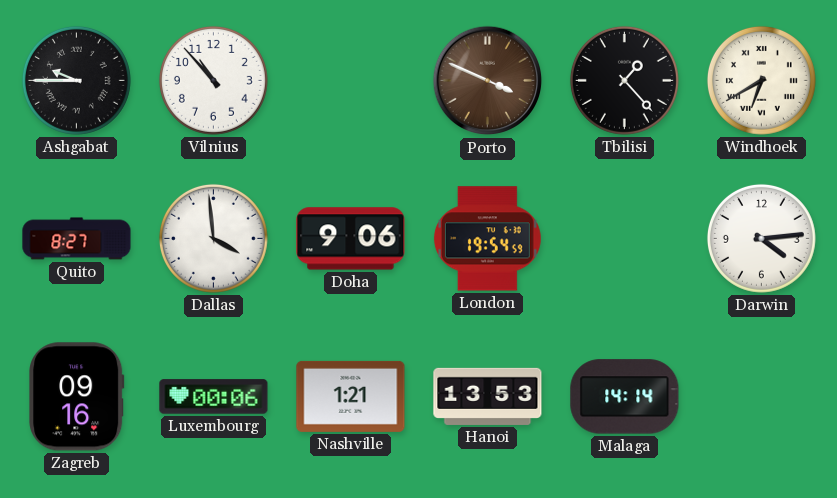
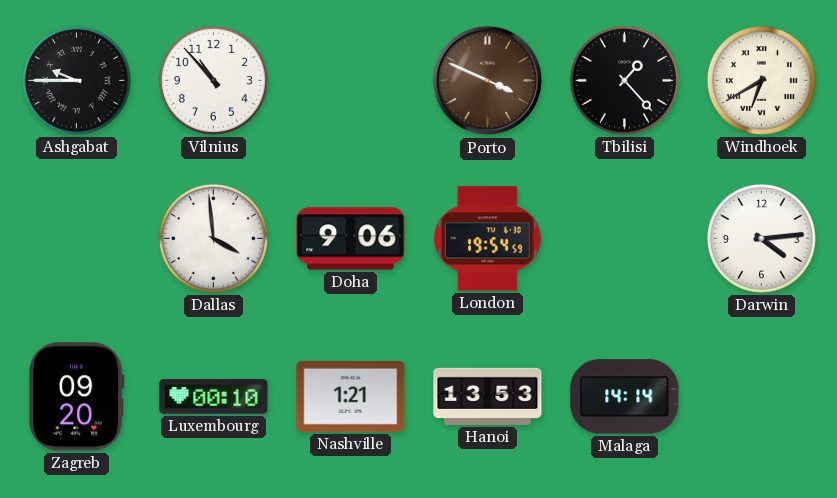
Quito: 8:27 -> none
Zagreb: 09:16 -> 09:20
Luxembourg: 00:06 -> 00:10
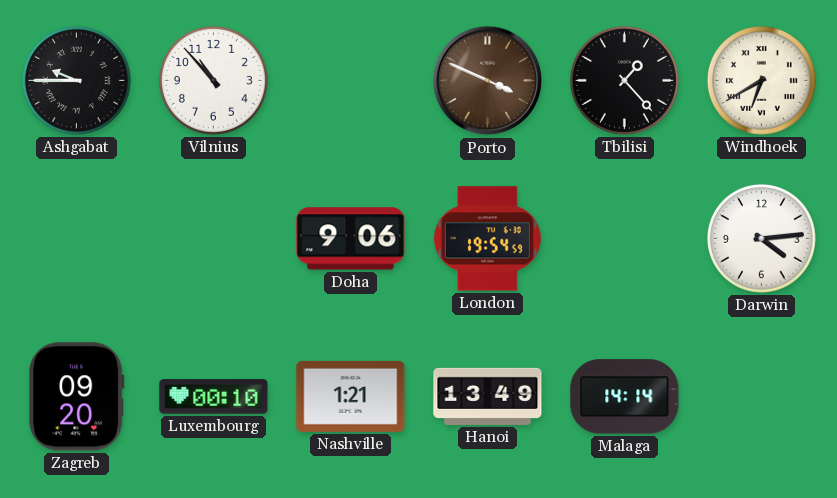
Dallas: 3:59 -> none
Hanoi: 13:53 -> 13:49
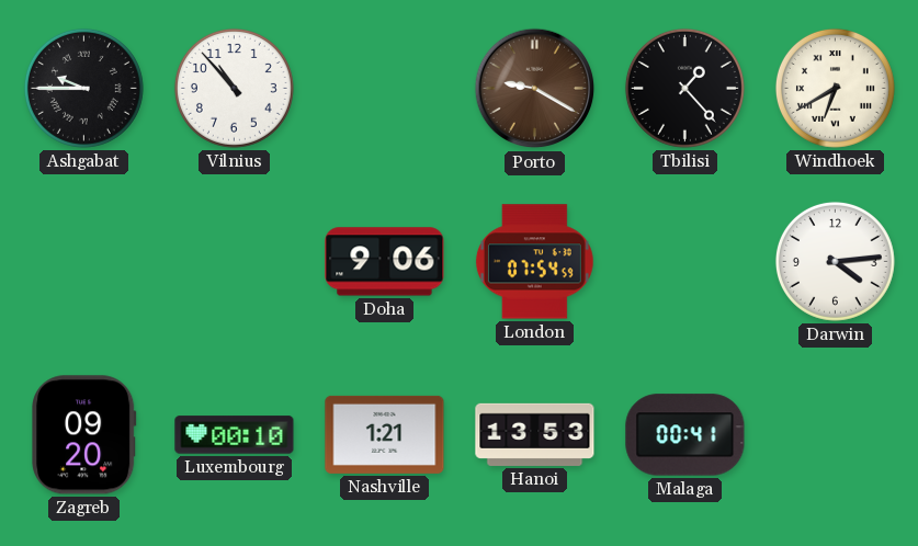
Porto: 3:49 -> 9:20
London: 19:54 -> 07:54
Hanoi: 13:49 -> 13:53
Malaga: 14:14 -> 00:41
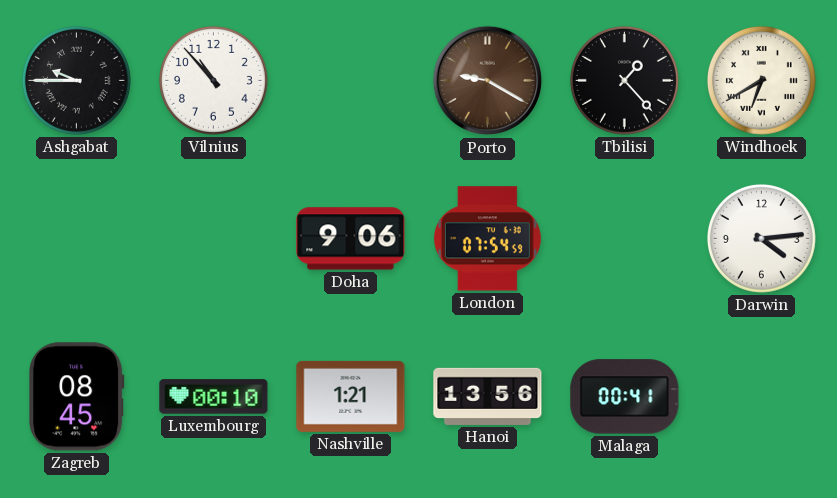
Zagreb: 09:20 -> 08:45
Hanoi: 13:53 -> 13:56
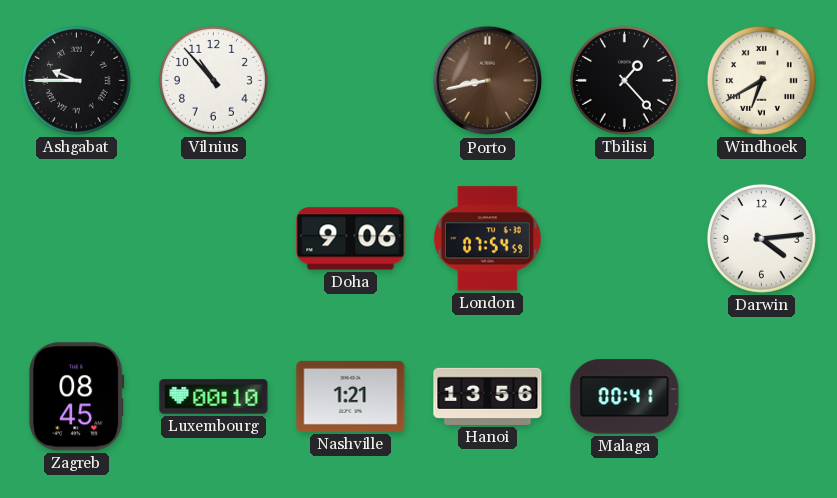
Porto: 9:20 -> 8:43
